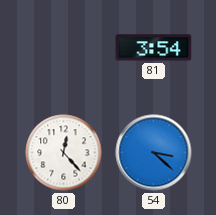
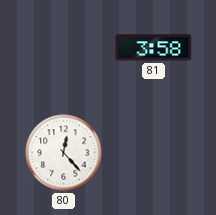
81: 3:54 -> 3:58
54: 3:22 -> none
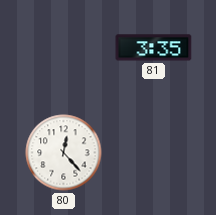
81: 3:58 -> 3:35
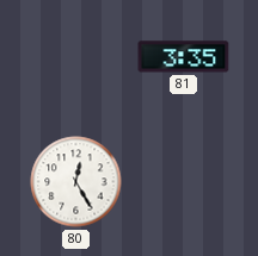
80: 12:23 -> 12:25
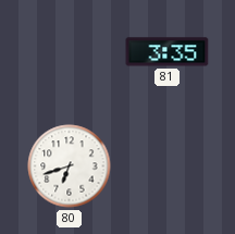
80: 12:25 -> 6:42
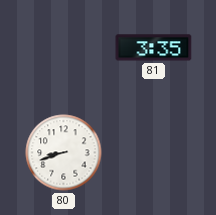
80: 6:42 -> 8:42
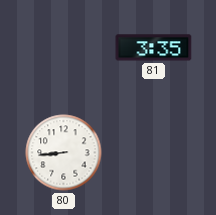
80: 8:42 -> 8:44
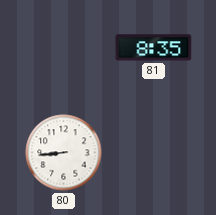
81: 3:35 -> 8:35
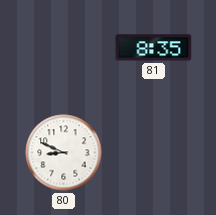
80: 8:44 -> 8:49
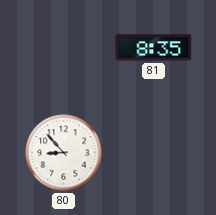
80: 8:49 -> 8:53
